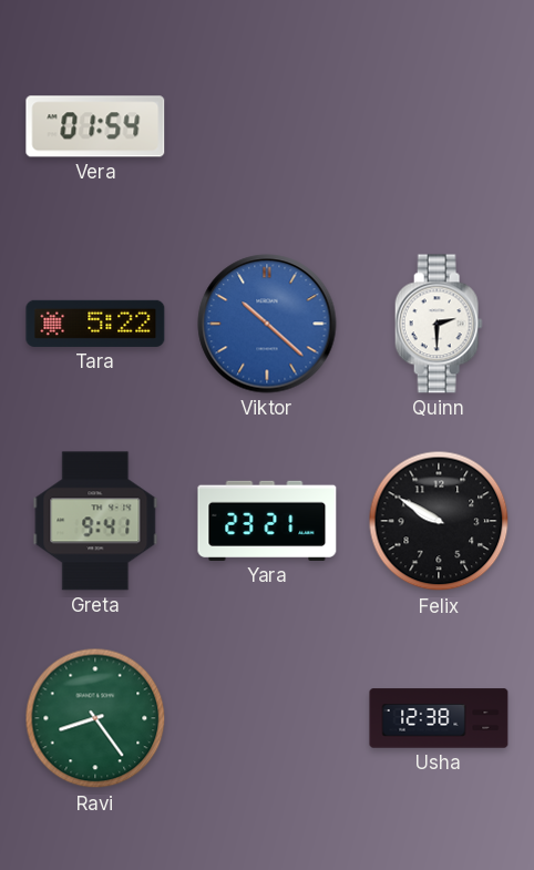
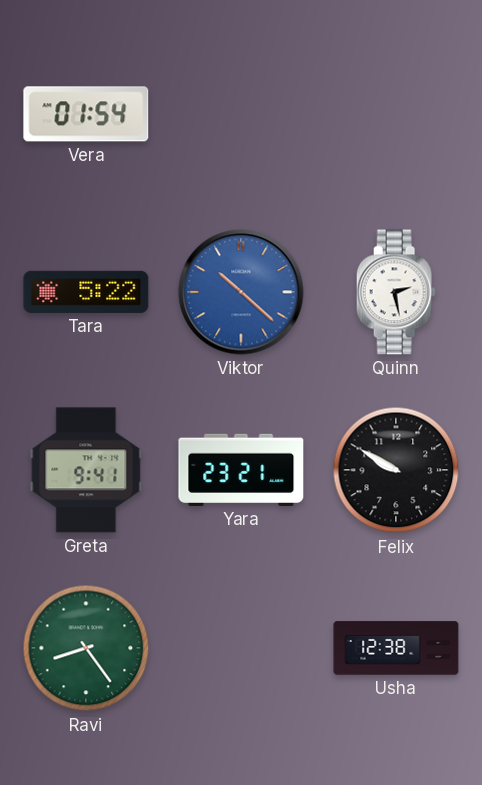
Quinn: 2:30 -> 2:28
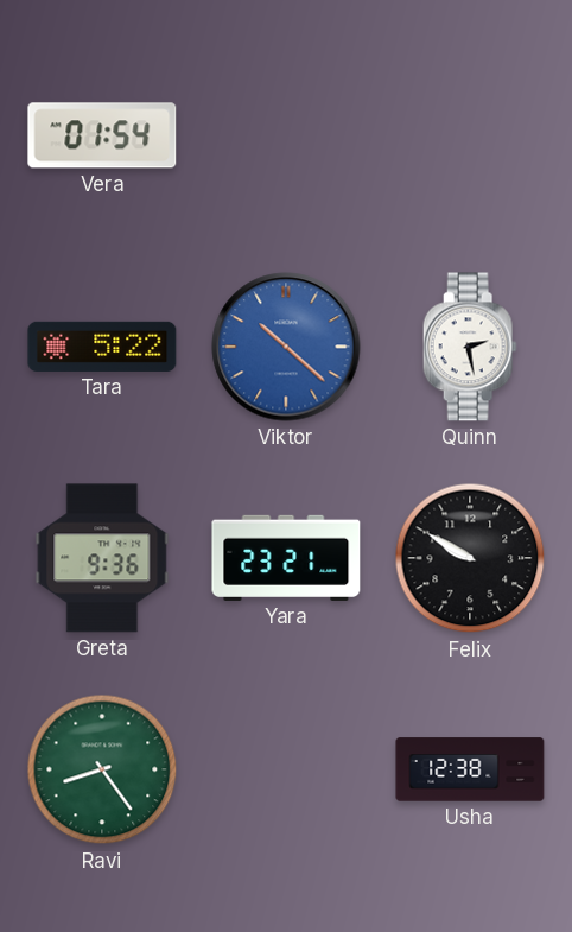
Greta: 9:41 -> 9:36
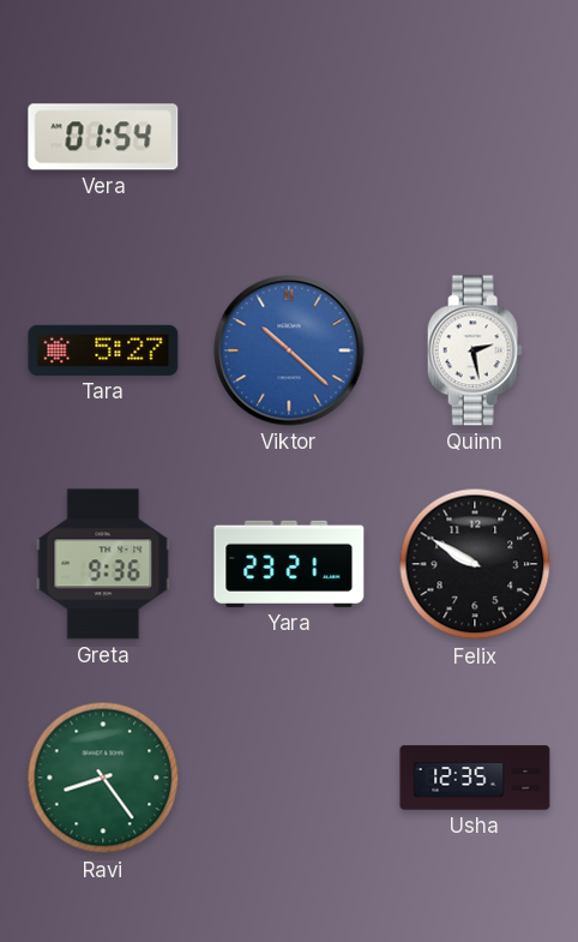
Tara: 5:22 -> 5:27
Usha: 12:38 -> 12:35
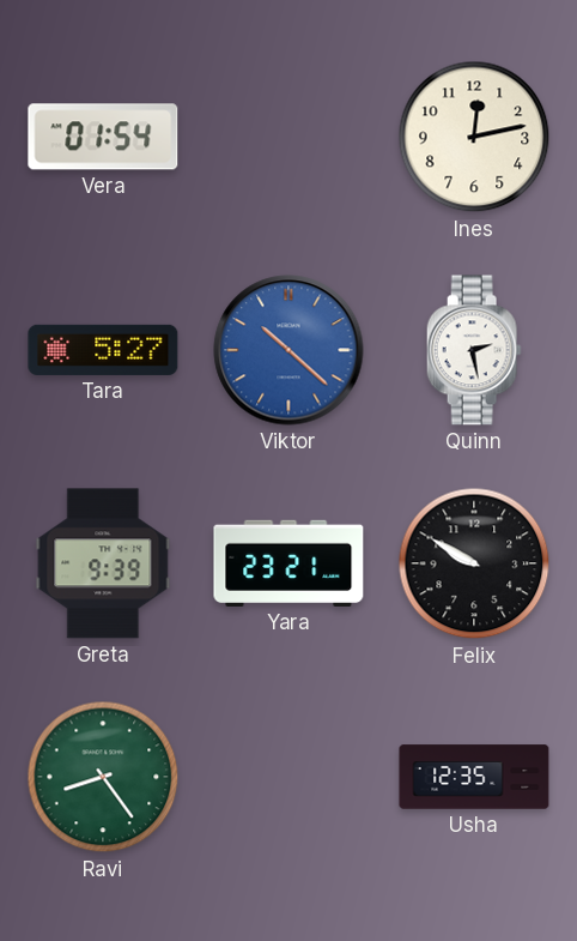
Ines: none -> 12:13
Greta: 9:36 -> 9:39
